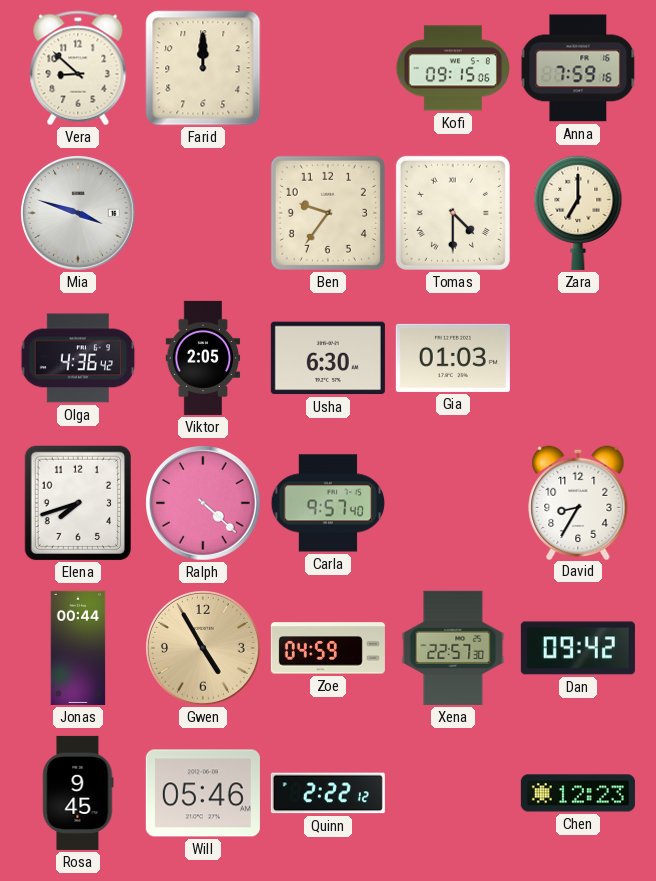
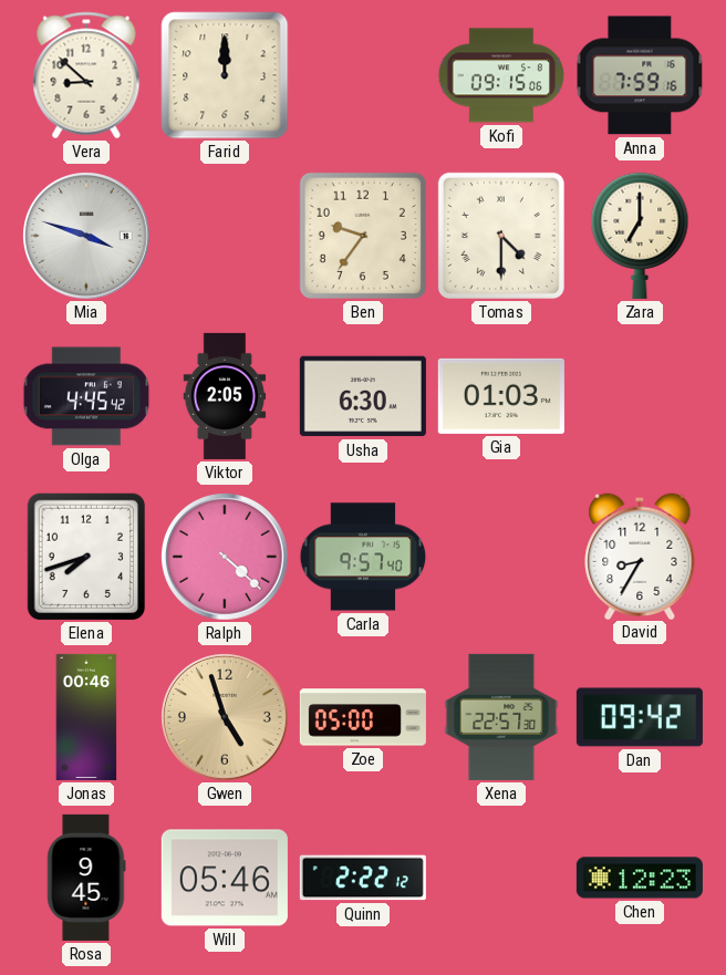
Olga: 4:36 -> 4:45
Jonas: 00:44 -> 00:46
Gwen: 4:55 -> 4:57
Zoe: 04:59 -> 05:00
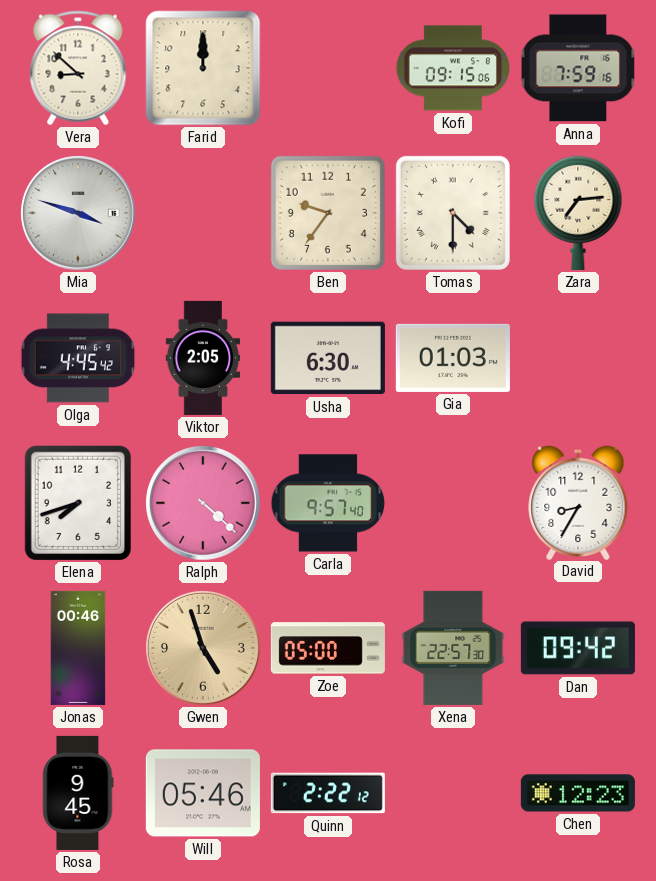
Zara: 7:00 -> 7:14
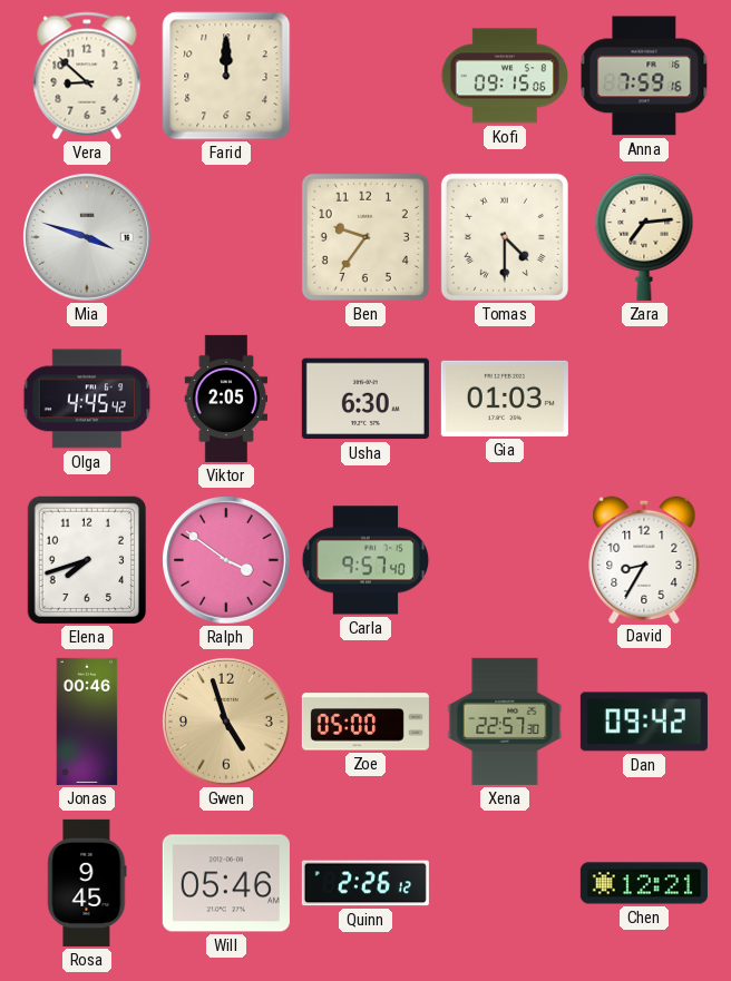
Ralph: 4:22 -> 3:51
Quinn: 2:22 -> 2:26
Chen: 12:23 -> 12:21
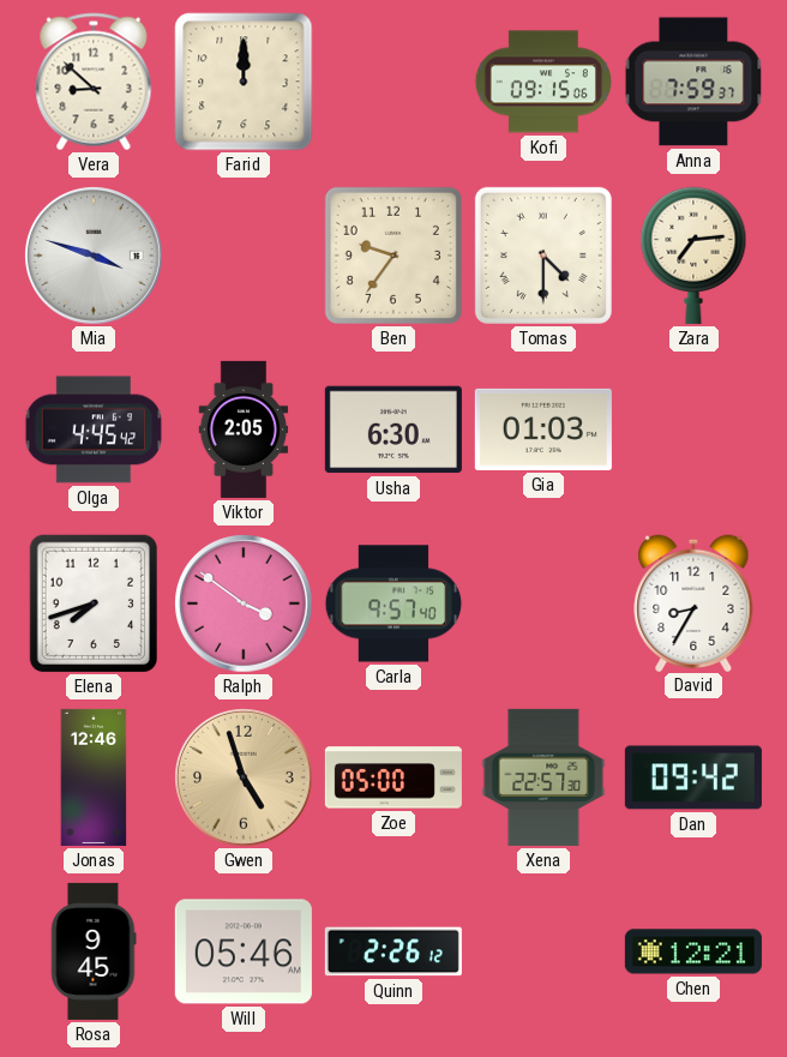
Anna: 7:59:16 -> 7:59:37
Jonas: 00:46 -> 12:46
